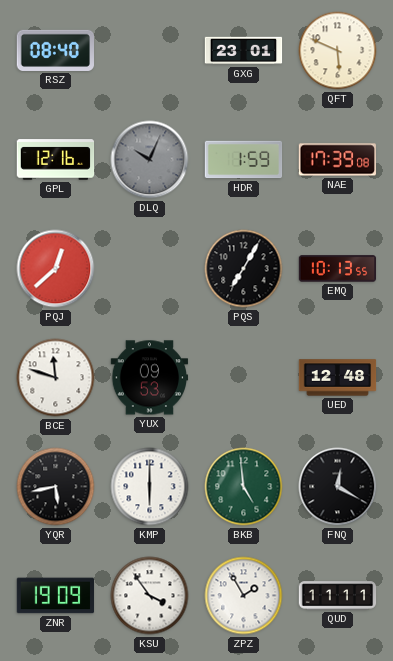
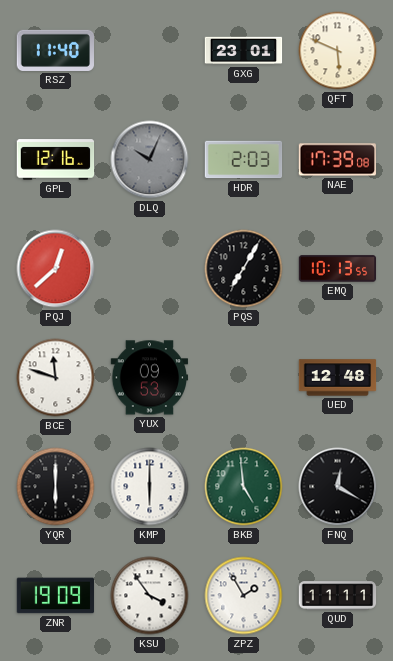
RSZ: 08:40 -> 11:40
HDR: 1:59 -> 2:03
YQR: 5:43 -> 6:00
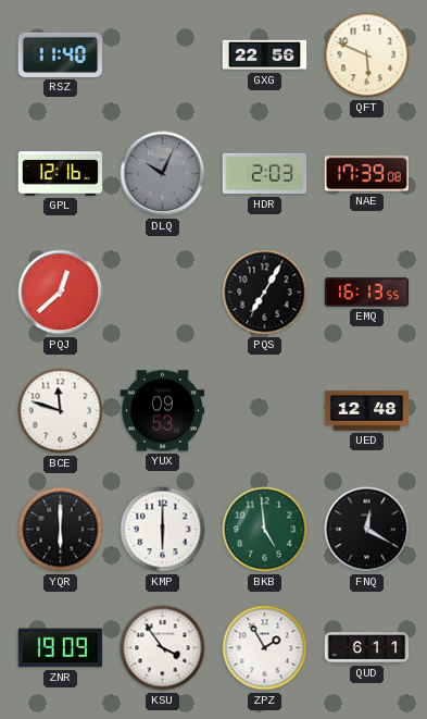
GXG: 23:01 -> 22:56
EMQ: 10:13 -> 16:13
QUD: 11:11 -> 6:11
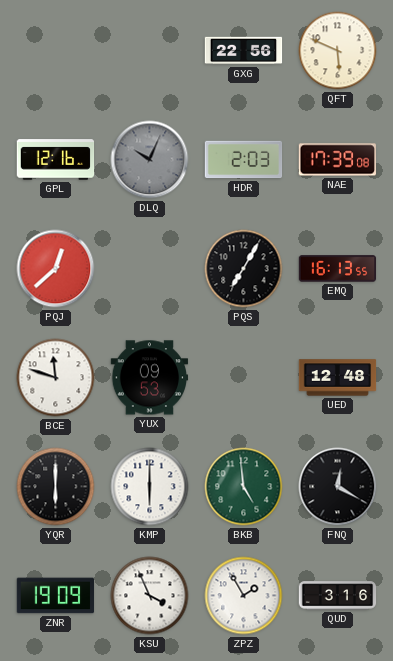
RSZ: 11:40 -> none
KSU: 3:54 -> 3:56
QUD: 6:11 -> 3:16
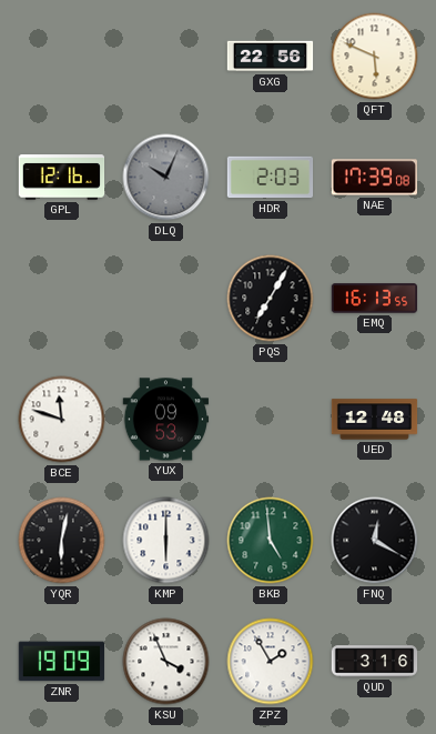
PQJ: 12:38 -> none
YQR: 6:00 -> 6:02
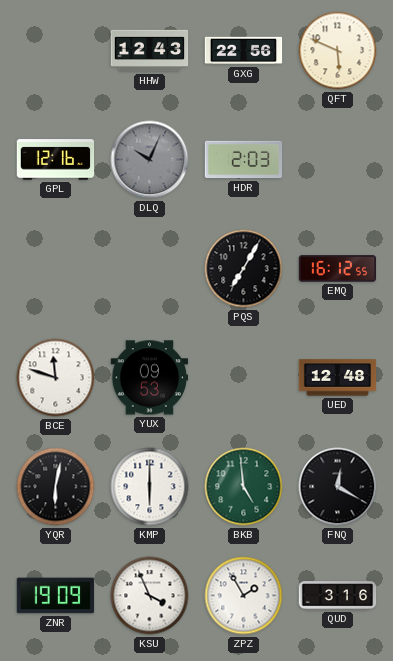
HHW: none -> 12:43
NAE: 17:39 -> none
EMQ: 16:13 -> 16:12
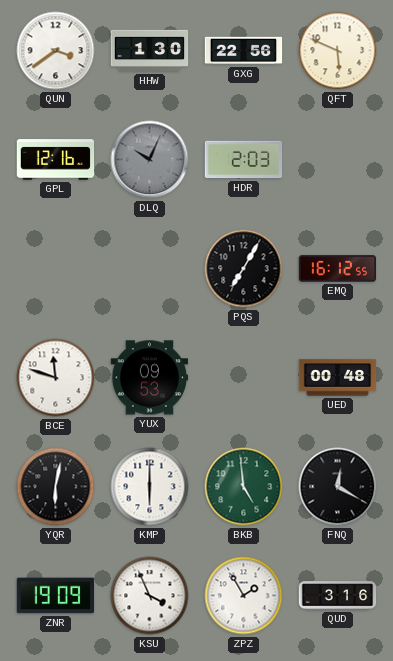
QUN: none -> 3:39
HHW: 12:43 -> 1:30
UED: 12:48 -> 00:48
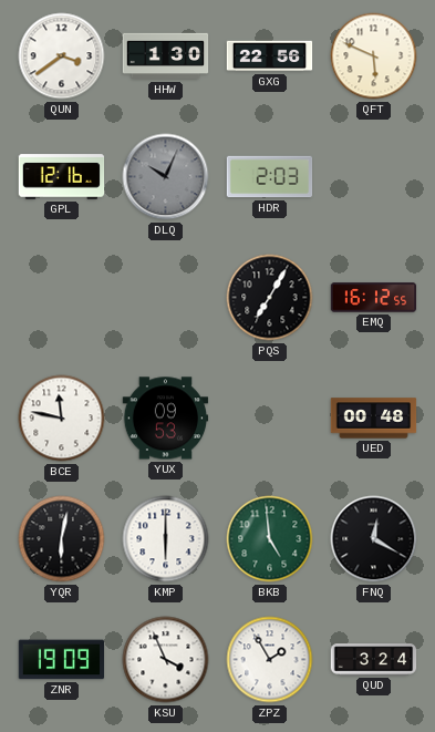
BCE: 11:48 -> 11:47
QUD: 3:16 -> 3:24
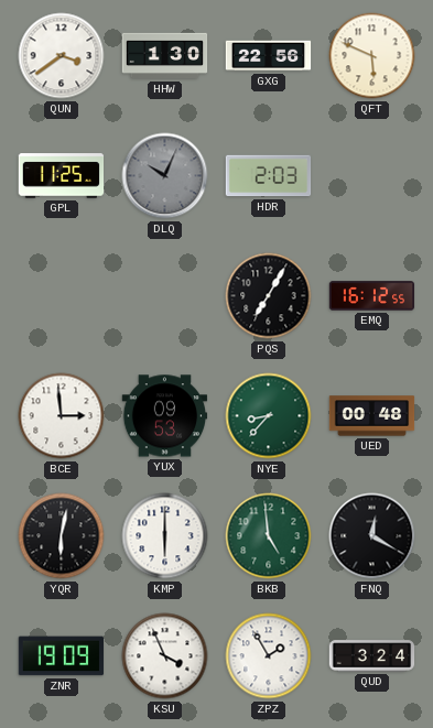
GPL: 12:16 -> 11:25
BCE: 11:47 -> 2:59
NYE: none -> 8:37
